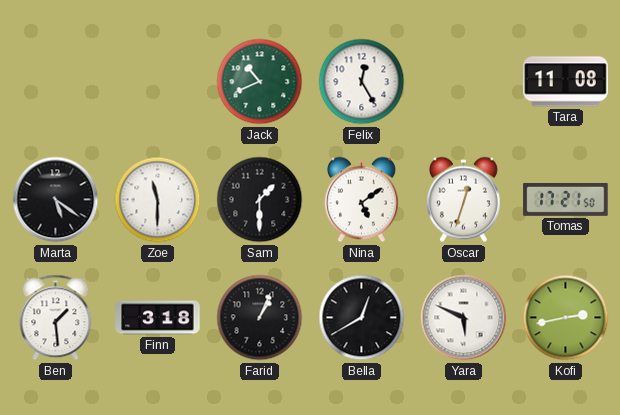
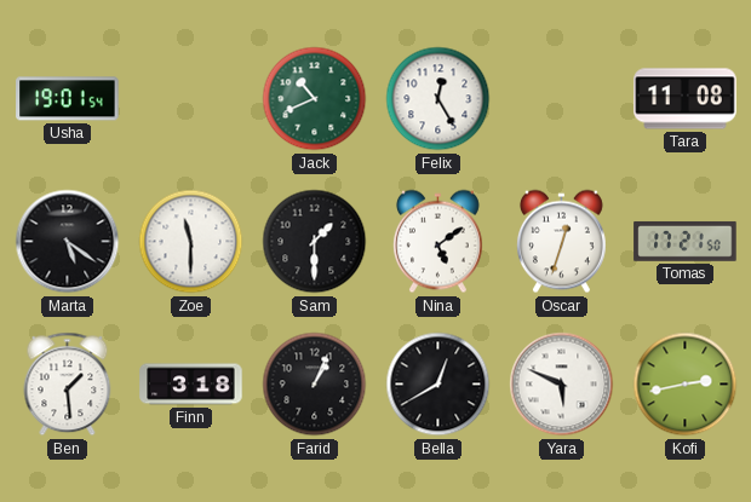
Usha: none -> 19:01
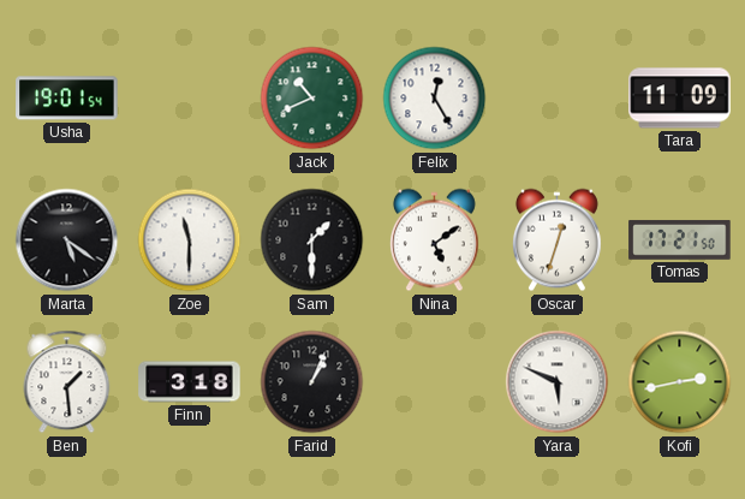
Tara: 11:08 -> 11:09
Bella: 12:40 -> none
